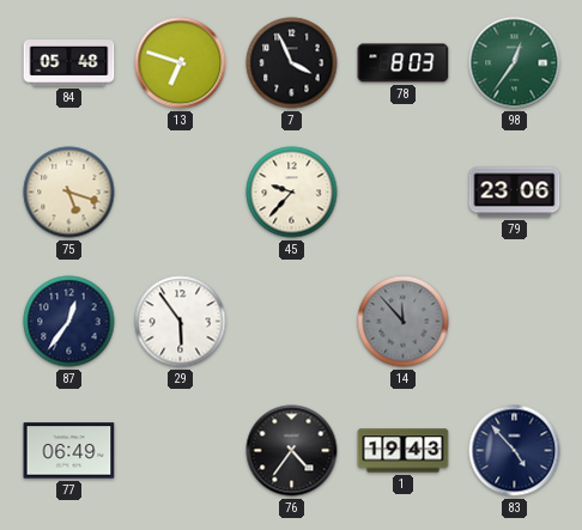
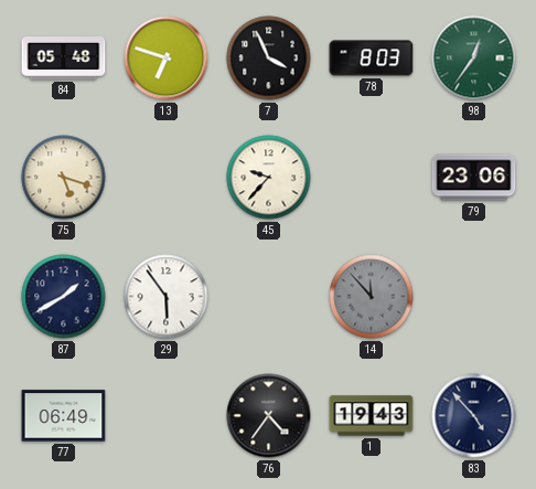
87: 12:36 -> 1:40
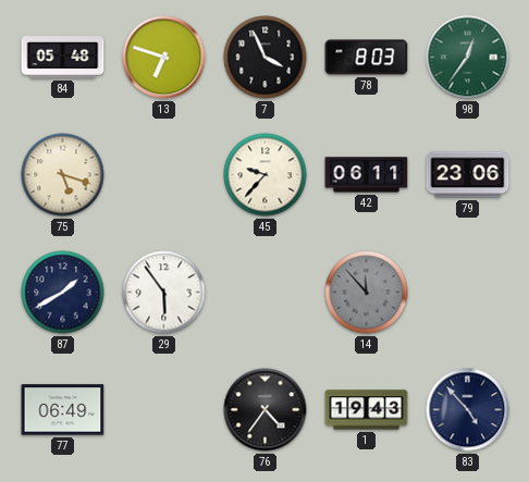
42: none -> 06:11
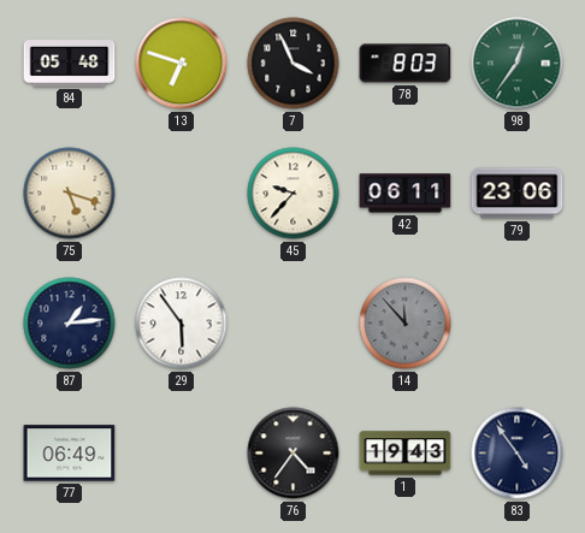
87: 1:40 -> 1:14
83: 4:53 -> 4:54
